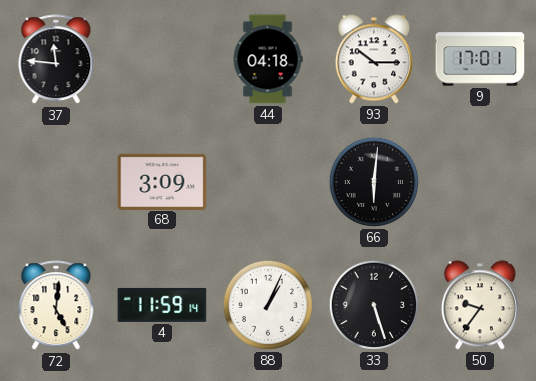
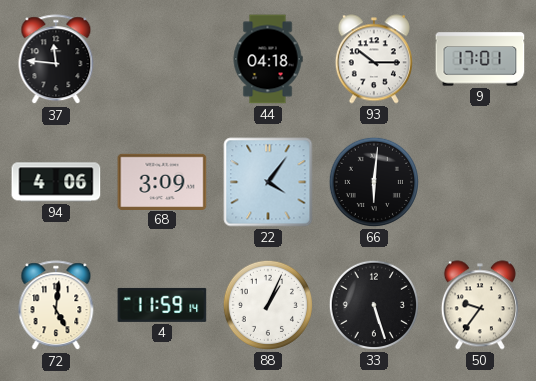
94: none -> 4:06
22: none -> 4:06
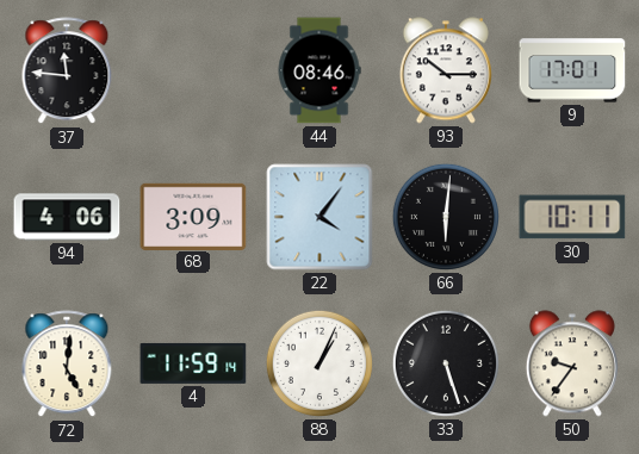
44: 04:18 -> 08:46
30: none -> 10:11
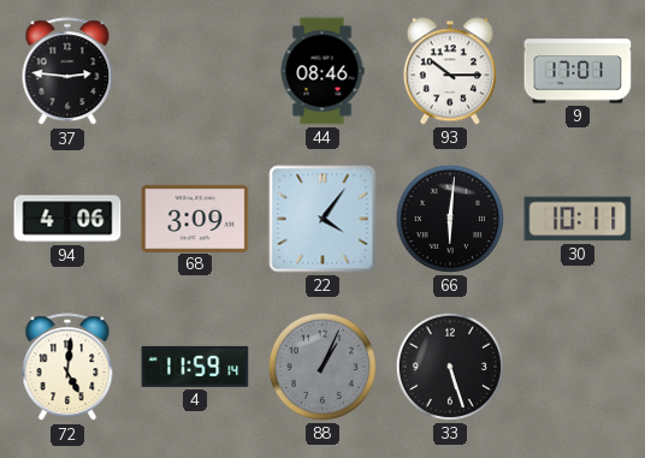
37: 11:46 -> 2:46
88 dial: white -> grey
50: 9:36 -> none
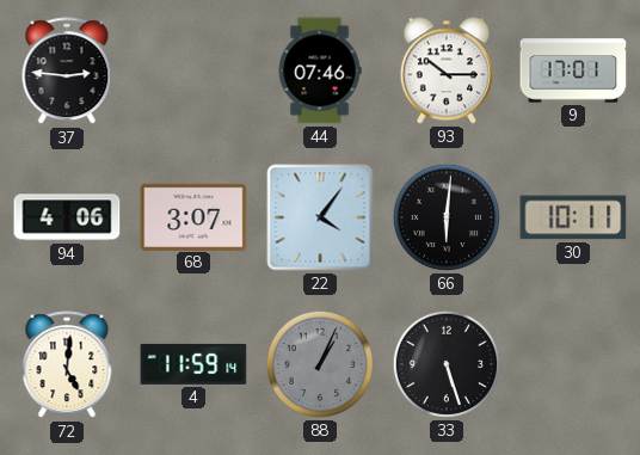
44: 08:46 -> 07:46
68: 3:09 -> 3:07
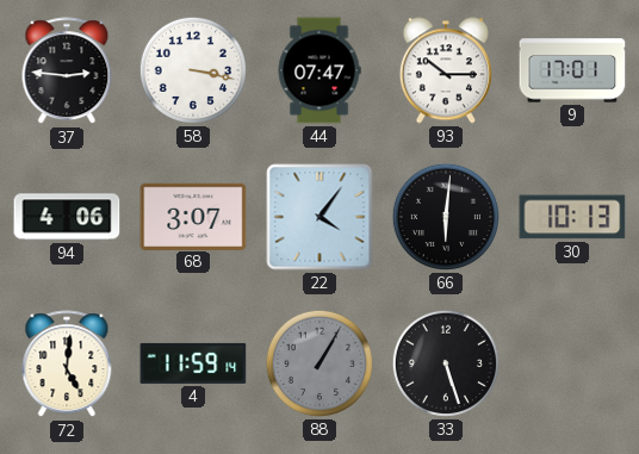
58: none -> 3:17
44: 07:46 -> 07:47
30: 10:11 -> 10:13
88: 1:04 -> 1:05
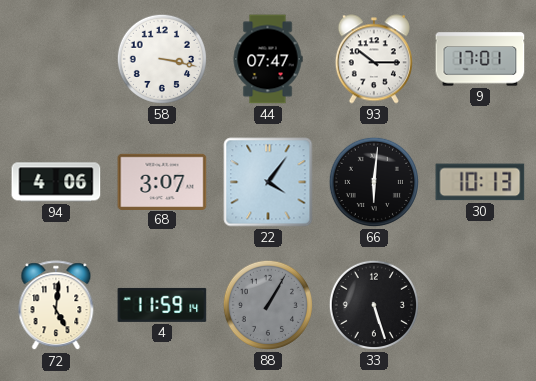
37: 2:46 -> none
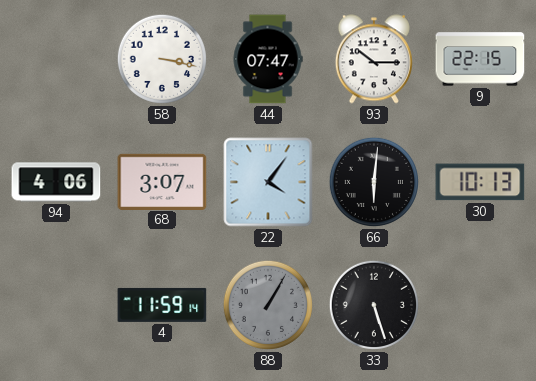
9: 17:01 -> 22:15
72: 5:01 -> none
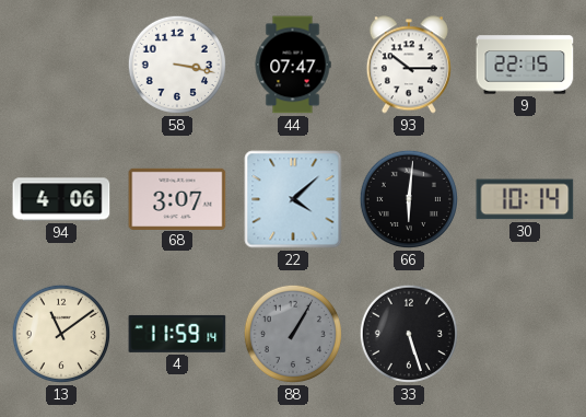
22: 4:06 -> 4:08
30: 10:13 -> 10:14
13: none -> 11:09
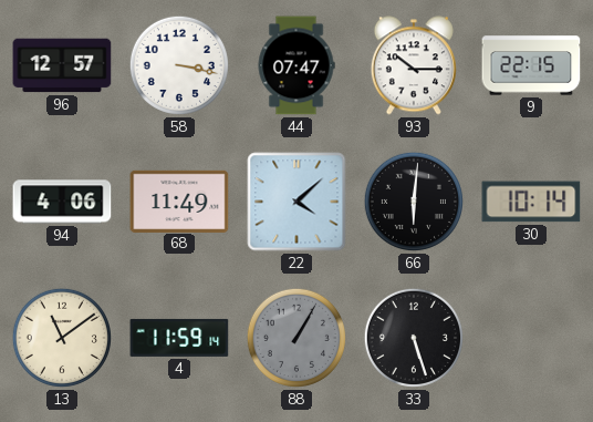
96: none -> 12:57
68: 3:07 -> 11:49
